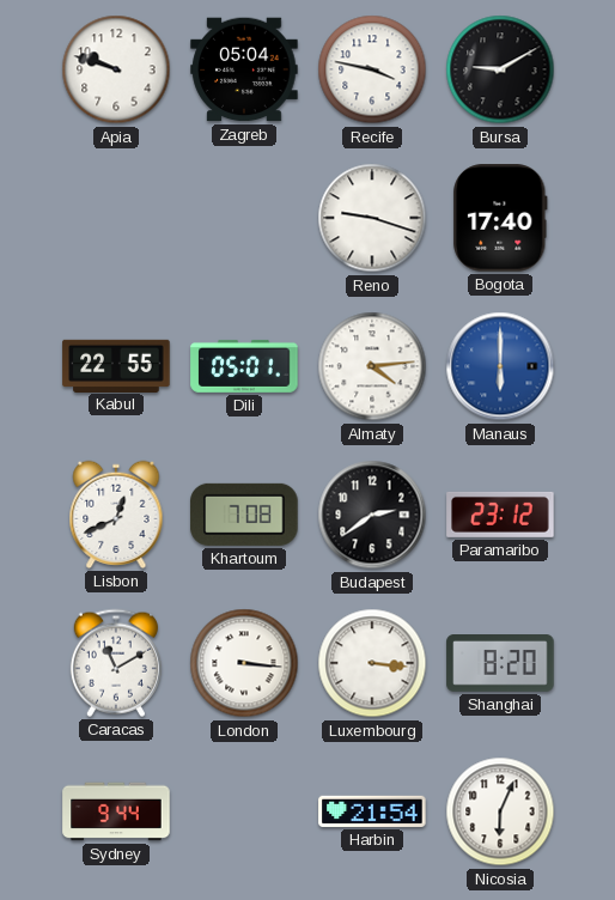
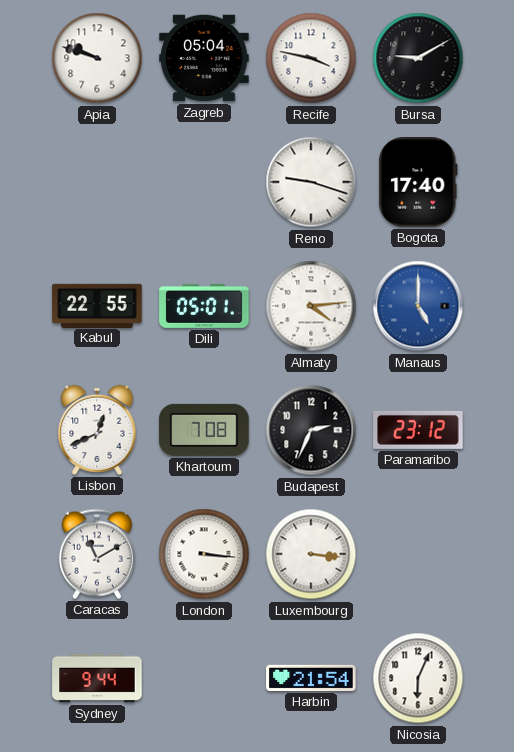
Manaus: 6:00 -> 5:00
Budapest: 2:39 -> 2:34
Shanghai: 8:20 -> none
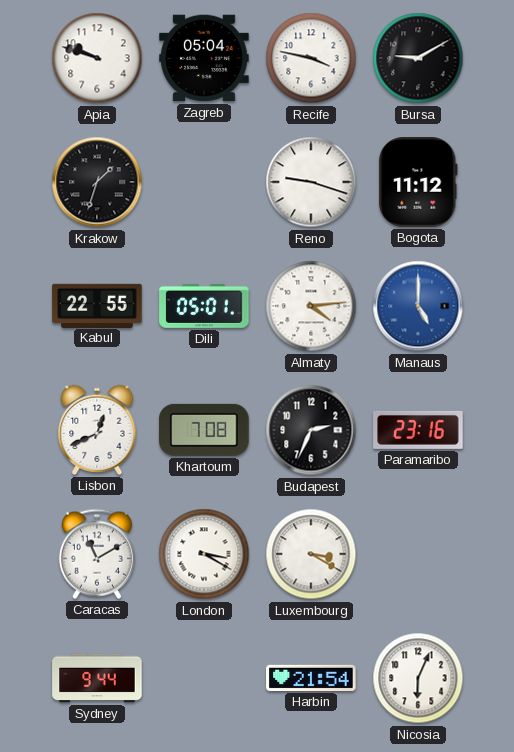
Krakow: none -> 1:33
Bogota: 17:40 -> 11:12
Paramaribo: 23:12 -> 23:16
London: 3:16 -> 3:20
Luxembourg: 3:16 -> 3:20
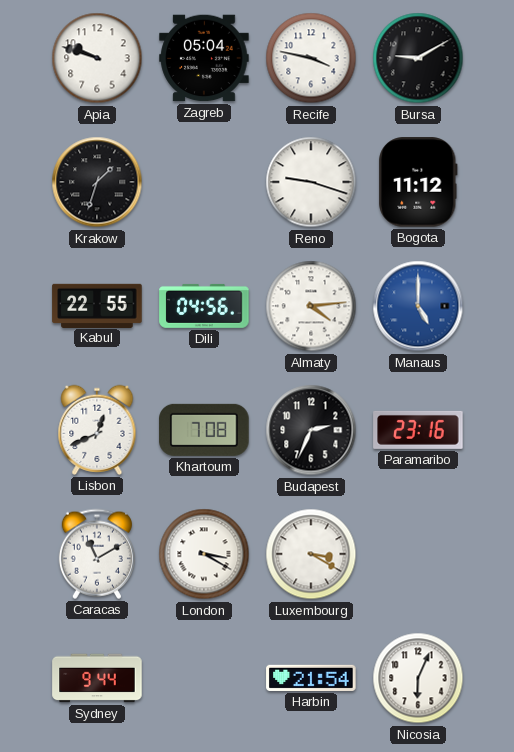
Dili: 05:01 -> 04:56
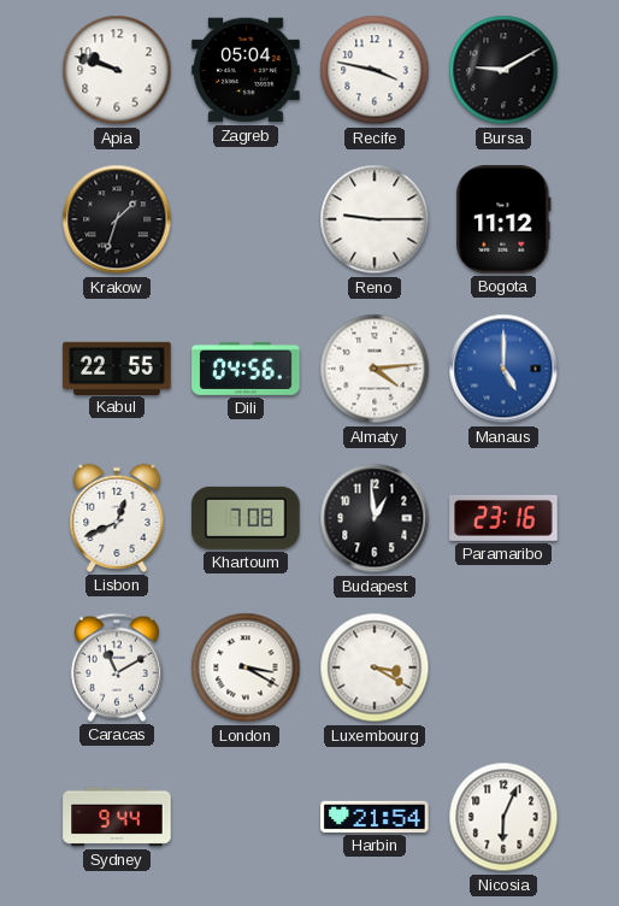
Reno: 9:18 -> 9:15
Budapest: 2:34 -> 12:59
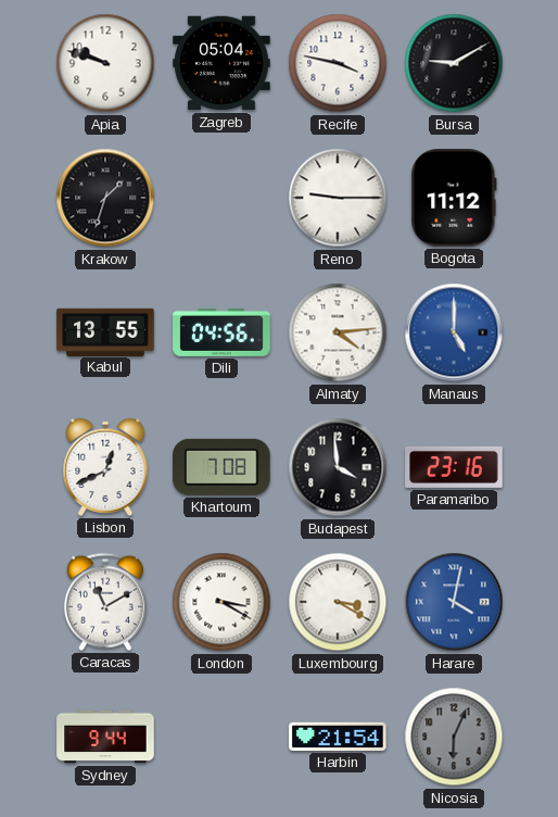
Kabul: 22:55 -> 13:55
Budapest: 12:59 -> 3:59
Harare: none -> 4:02
Nicosia dial: white -> grey
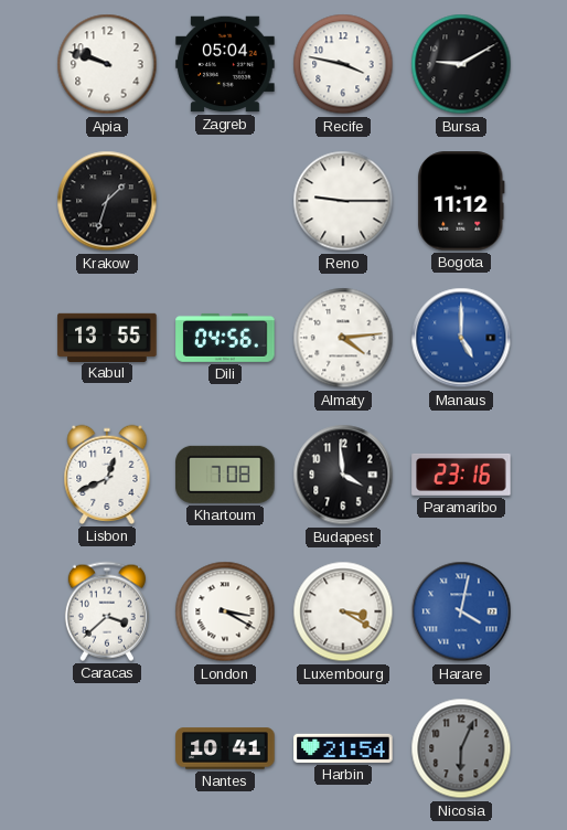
Caracas: 11:10 -> 3:38
Sydney: 9:44 -> none
Nantes: none -> 10:41
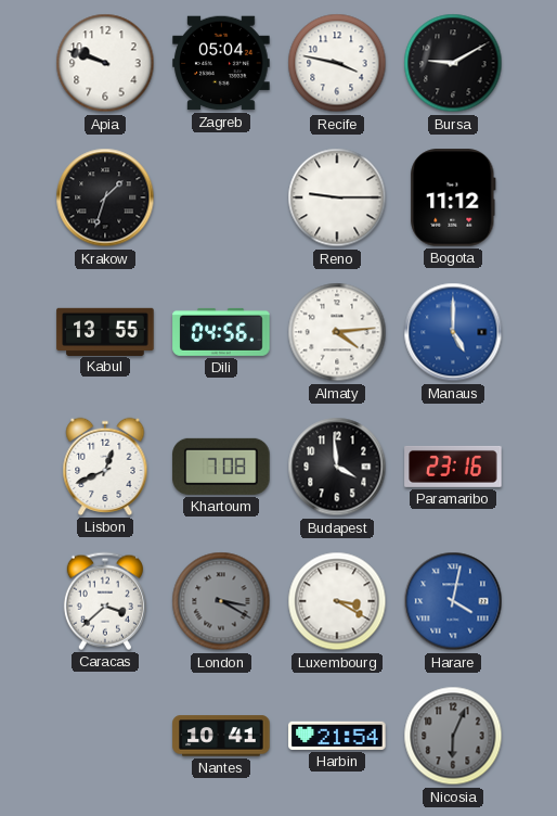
London dial: white -> grey
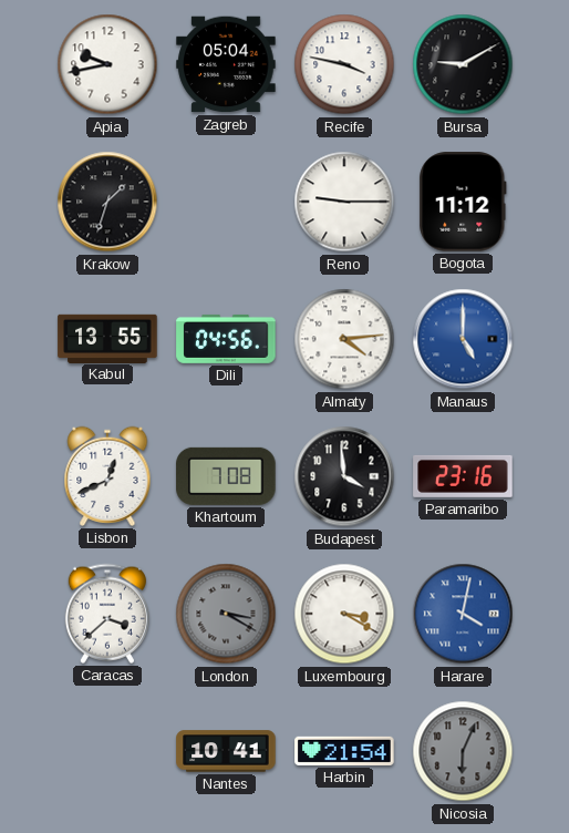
Apia: 9:48 -> 9:43
